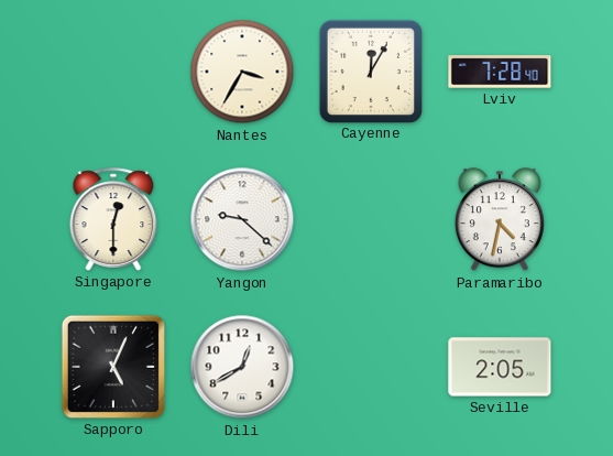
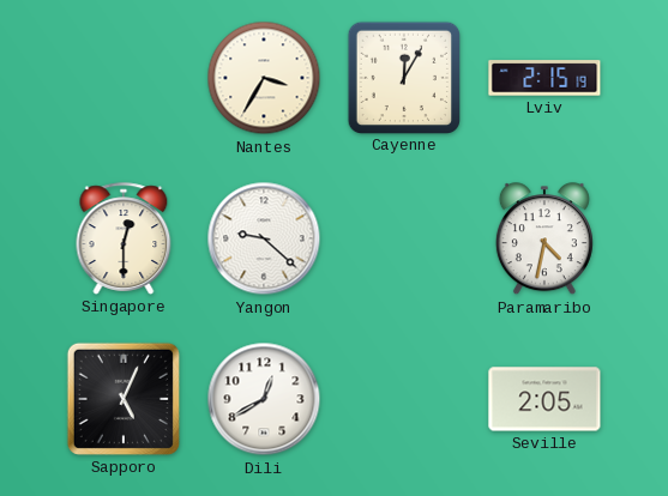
Lviv: 7:28 -> 2:15
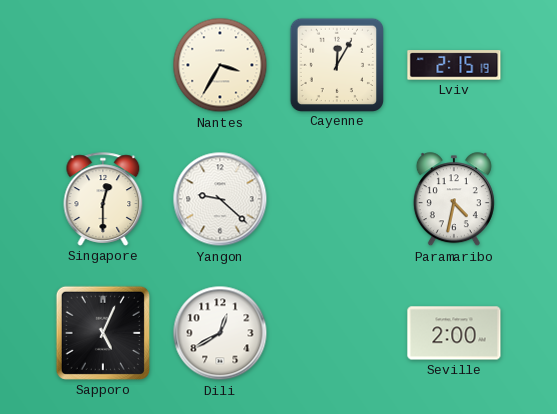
Seville: 2:05 -> 2:00
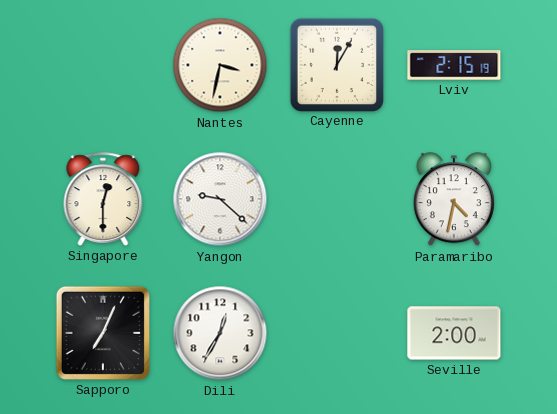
Nantes: 3:35 -> 3:32
Sapporo: 5:04 -> 7:04
Dili: 12:40 -> 12:35
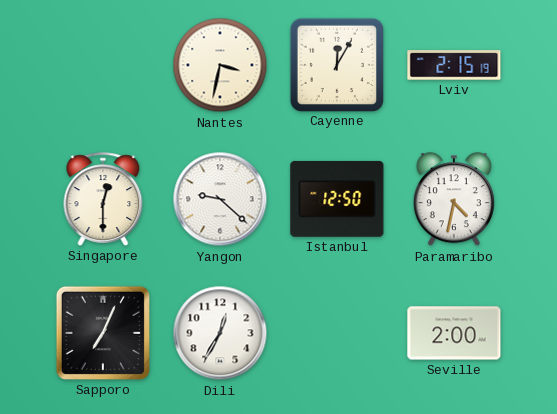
Istanbul: none -> 12:50
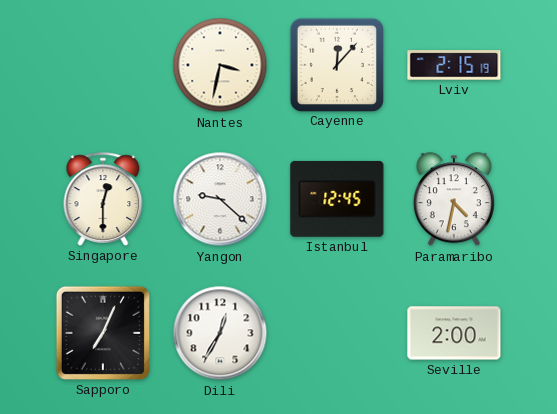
Cayenne: 12:05 -> 12:07
Istanbul: 12:50 -> 12:45
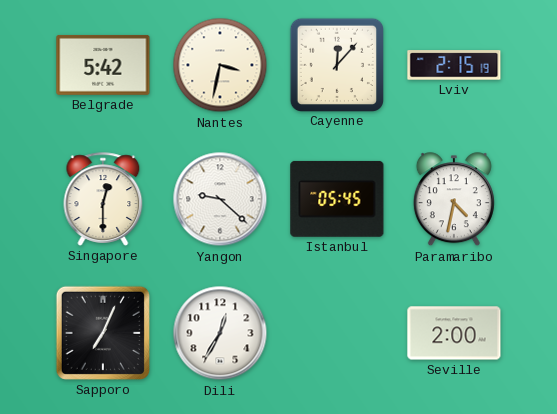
Belgrade: none -> 5:42
Istanbul: 12:45 -> 05:45
